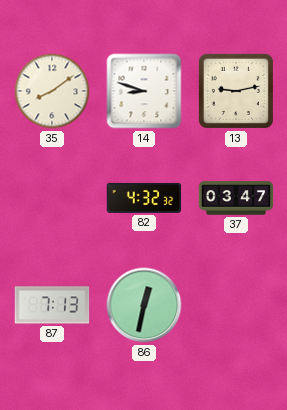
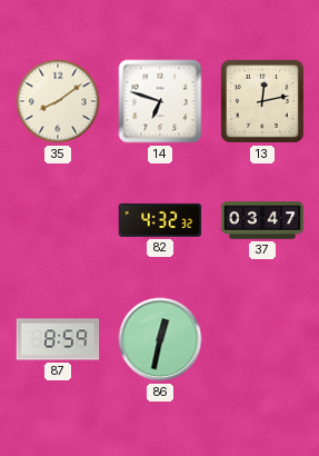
14: 8:48 -> 6:48
13: 9:13 -> 12:13
87: 7:13 -> 8:59
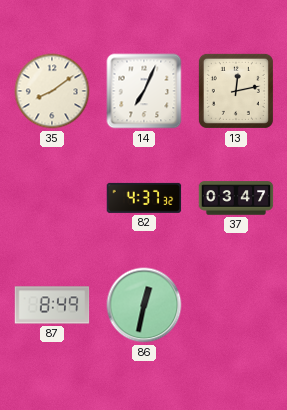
14: 6:48 -> 7:04
82: 4:32 -> 4:37
87: 8:59 -> 8:49
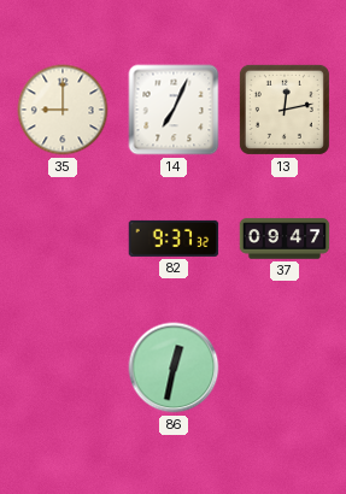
35: 8:09 -> 9:00
82: 4:37 -> 9:37
37: 03:47 -> 09:47
87: 8:49 -> none
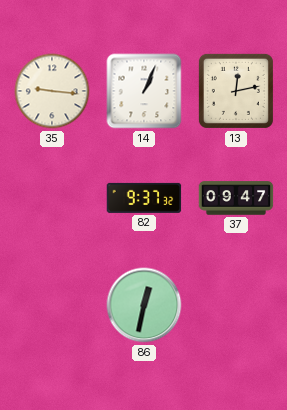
35: 9:00 -> 9:16
14: 7:04 -> 1:04
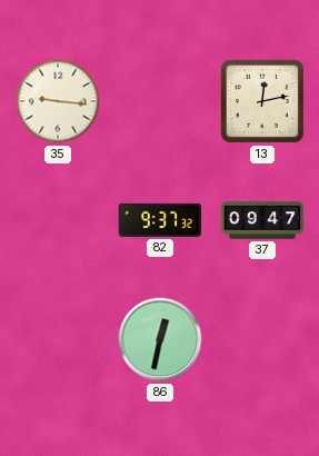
14: 1:04 -> none
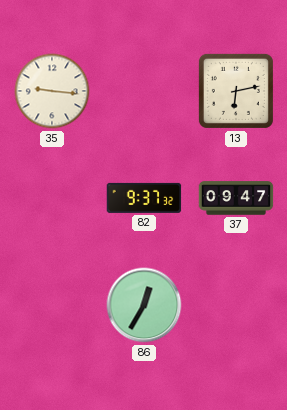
13: 12:13 -> 6:13
86: 12:32 -> 12:35
